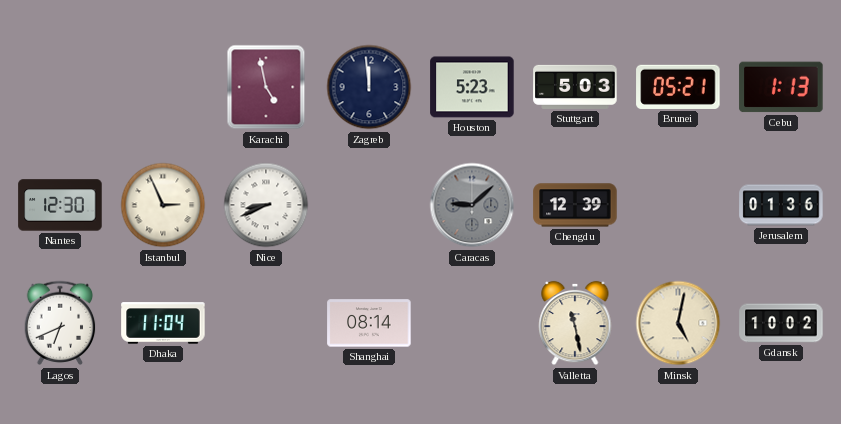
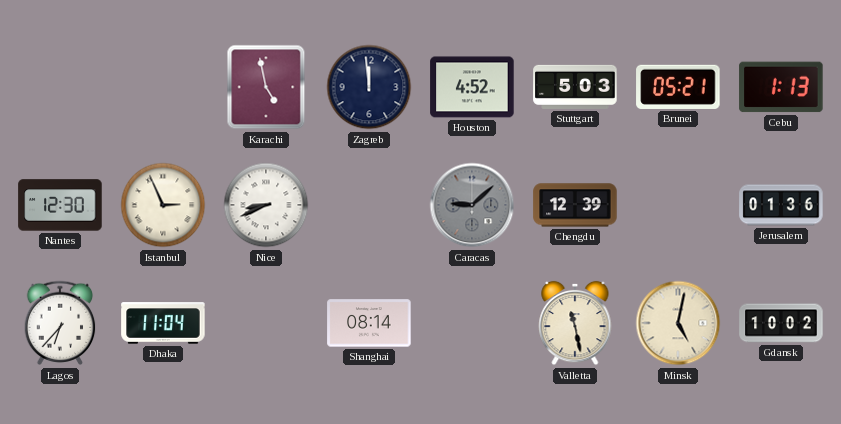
Houston: 5:23 -> 4:52
Lagos: 6:41 -> 6:37
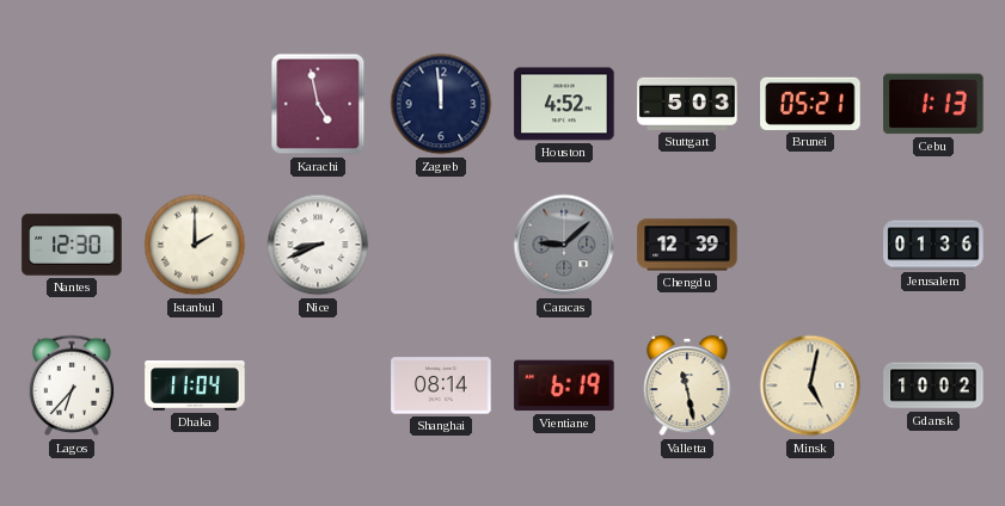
Istanbul: 2:56 -> 2:00
Vientiane: none -> 6:19
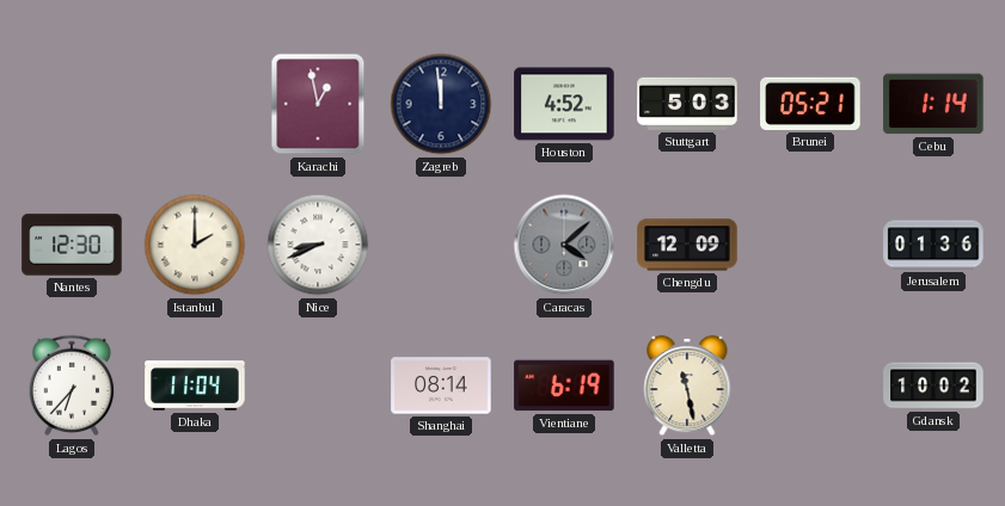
Karachi: 4:58 -> 12:58
Cebu: 1:13 -> 1:14
Caracas: 9:08 -> 4:08
Chengdu: 12:39 -> 12:09
Minsk: 5:02 -> none
